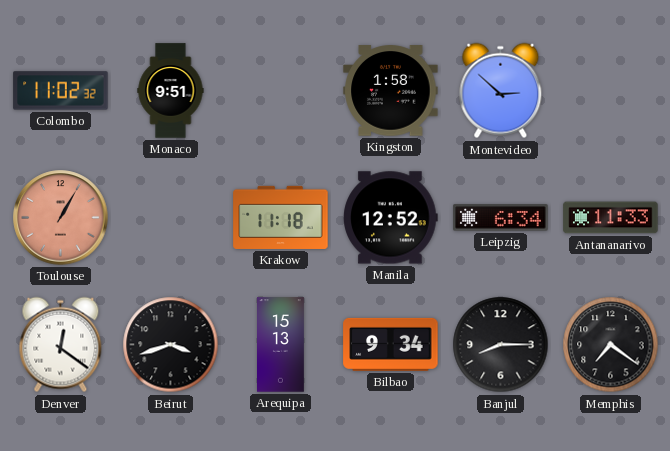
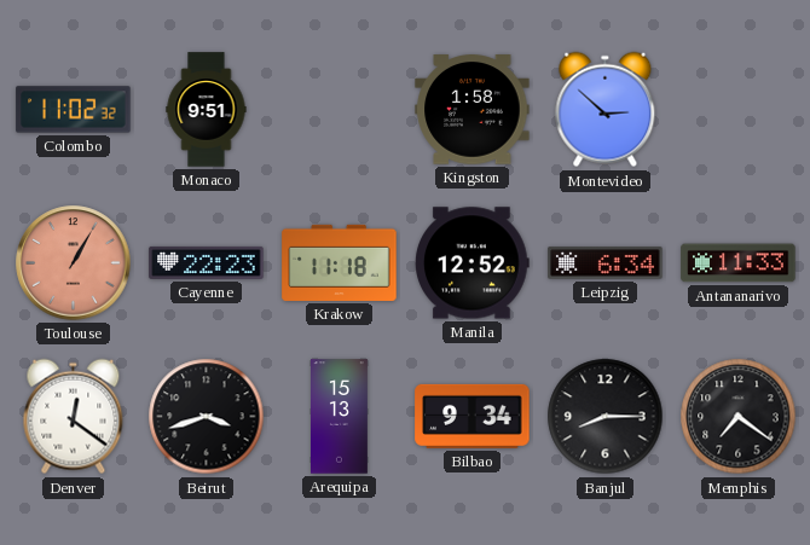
Cayenne: none -> 22:23
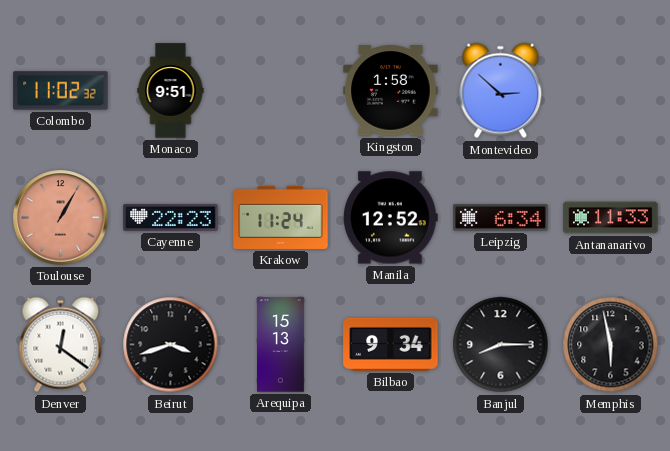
Krakow: 11:18 -> 11:24
Memphis: 7:21 -> 5:58
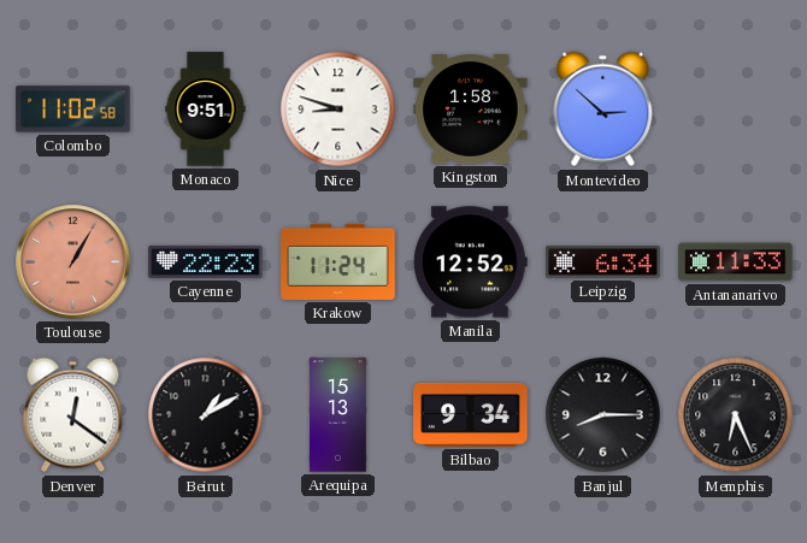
Colombo: 11:02:32 -> 11:02:58
Nice: none -> 8:48
Beirut: 3:42 -> 1:10
Memphis: 5:58 -> 6:26
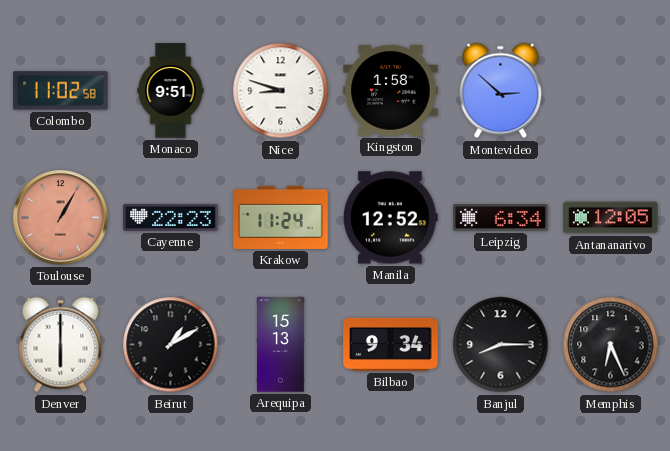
Antananarivo: 11:33 -> 12:05
Denver: 12:21 -> 6:00
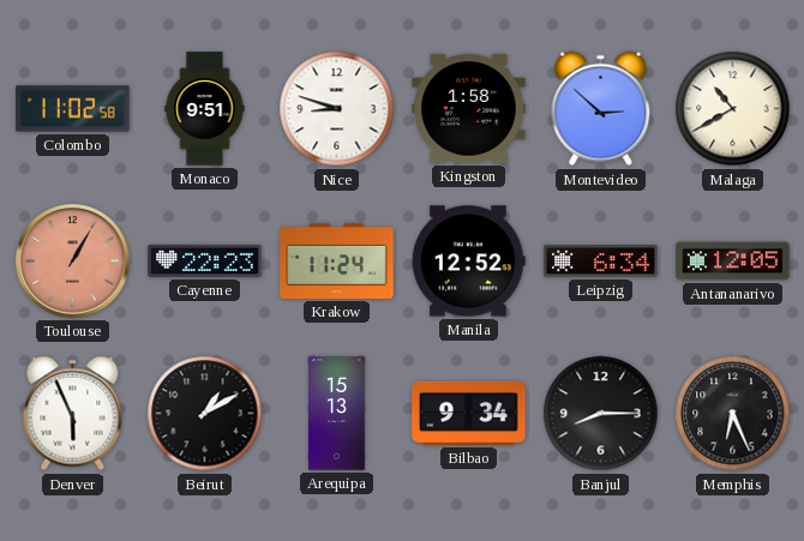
Malaga: none -> 10:40
Denver: 6:00 -> 5:56
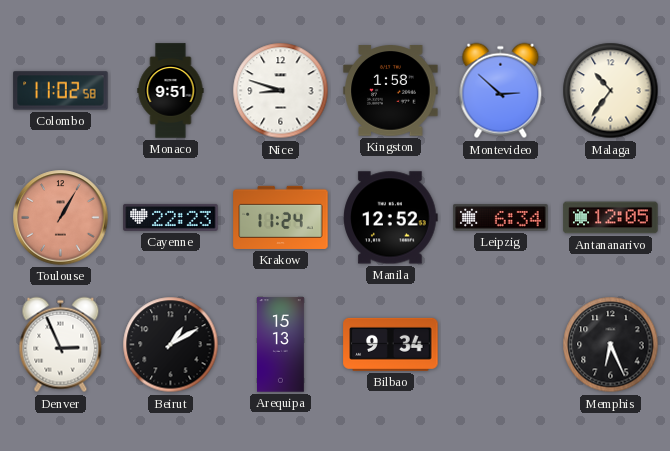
Malaga: 10:40 -> 10:36
Denver: 5:56 -> 2:56
Banjul: 8:15 -> none
